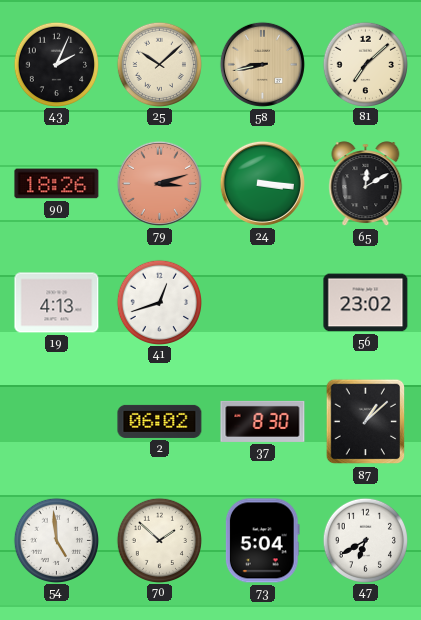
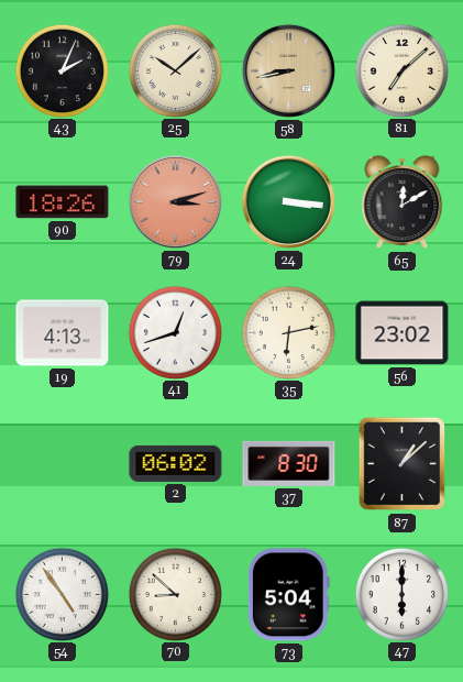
35: none -> 6:13
54: 4:59 -> 4:54
70: 1:52 -> 8:52
47: 6:40 -> 6:00
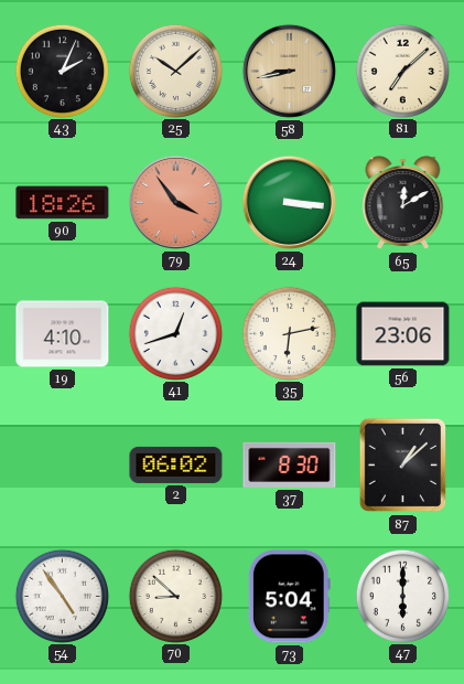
79: 3:12 -> 3:54
19: 4:13 -> 4:10
56: 23:02 -> 23:06
